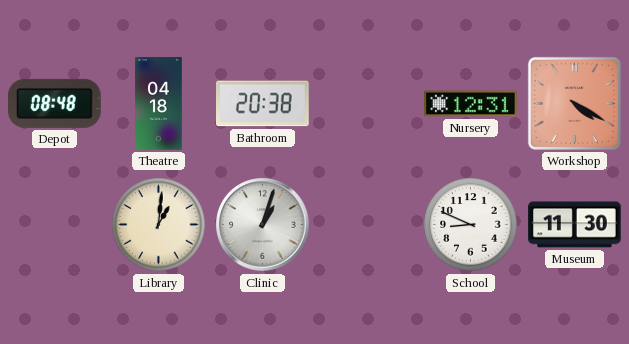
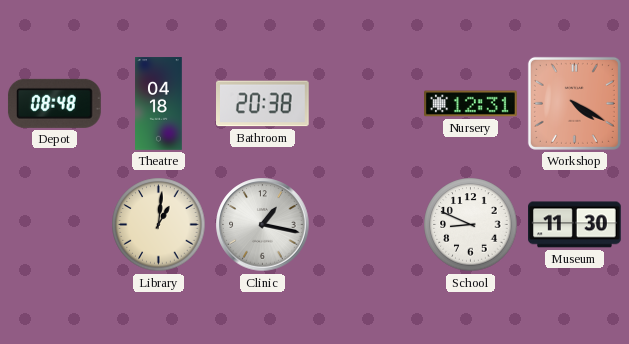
Clinic: 1:03 -> 1:17
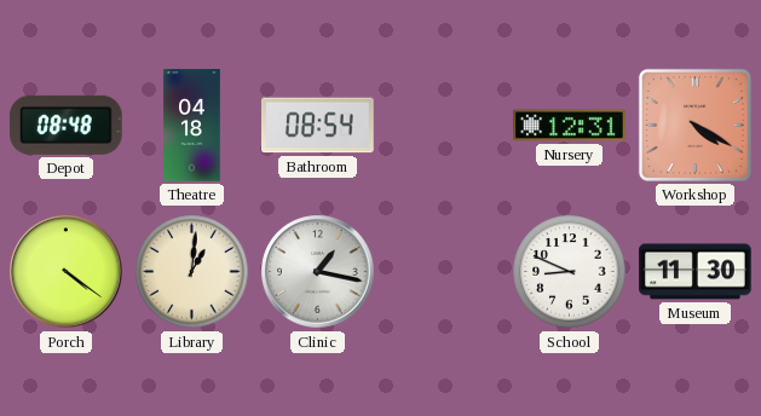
Bathroom: 20:38 -> 08:54
Porch: none -> 4:21
